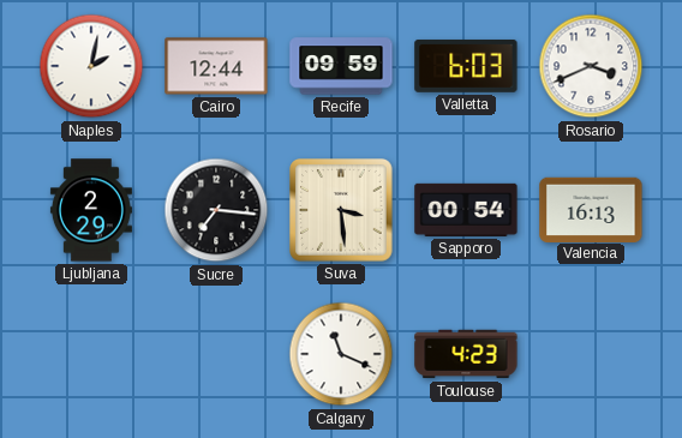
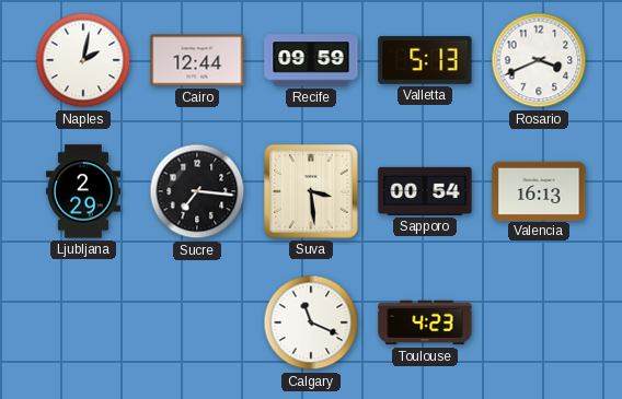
Valletta: 6:03 -> 5:13
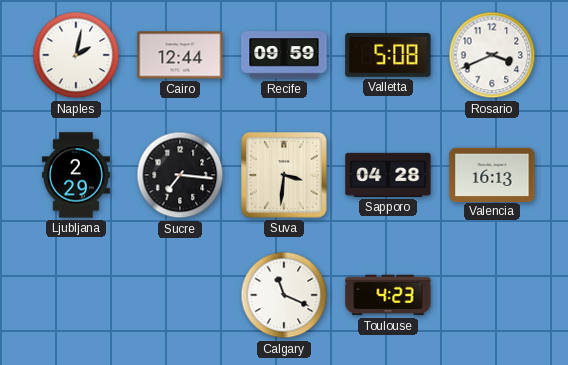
Valletta: 5:13 -> 5:08
Suva: 3:29 -> 3:31
Sapporo: 00:54 -> 04:28
